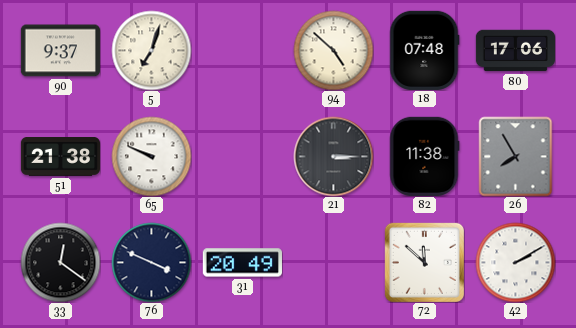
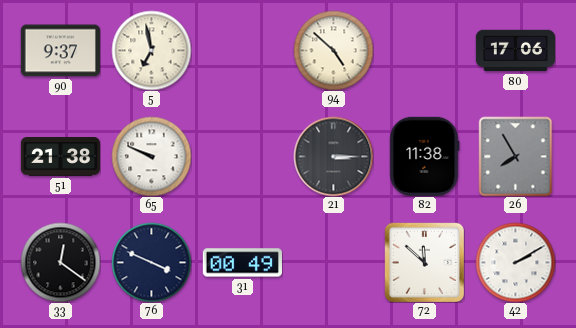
5: 7:03 -> 6:58
18: 07:48 -> none
31: 20:49 -> 00:49
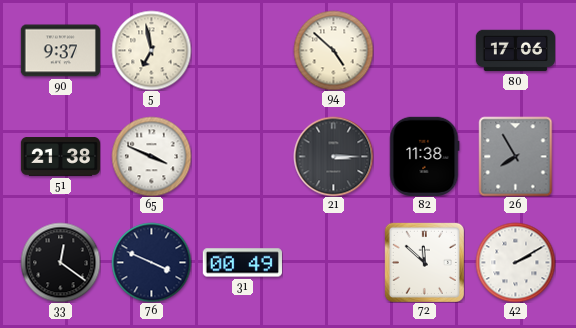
65: 9:49 -> 3:49
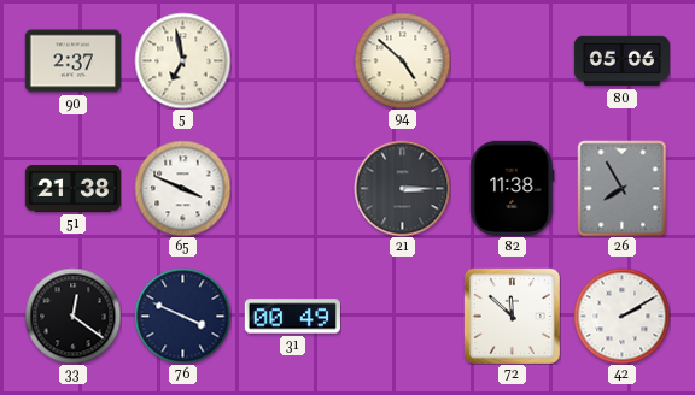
90: 9:37 -> 2:37
80: 17:06 -> 05:06
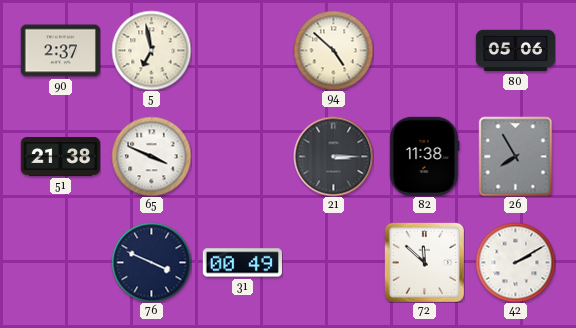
33: 12:21 -> none
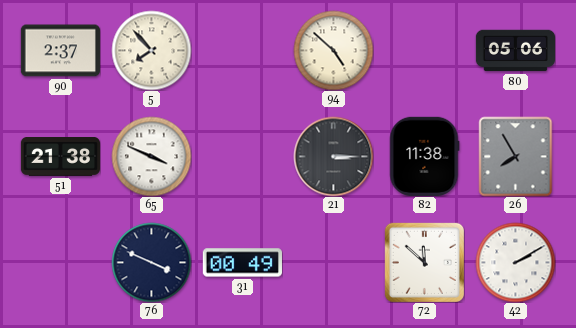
5: 6:58 -> 7:53
